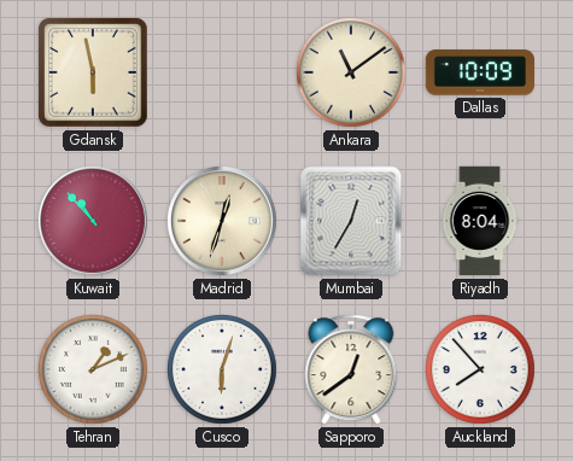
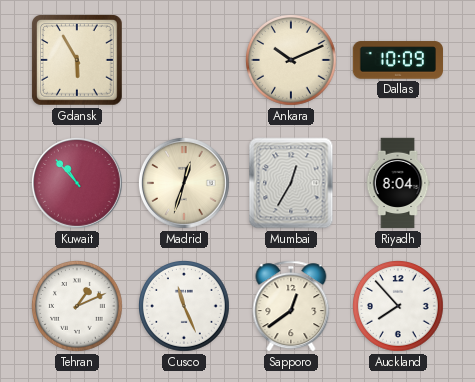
Gdansk: 5:58 -> 5:55
Ankara: 11:09 -> 10:11
Cusco: 6:03 -> 11:26
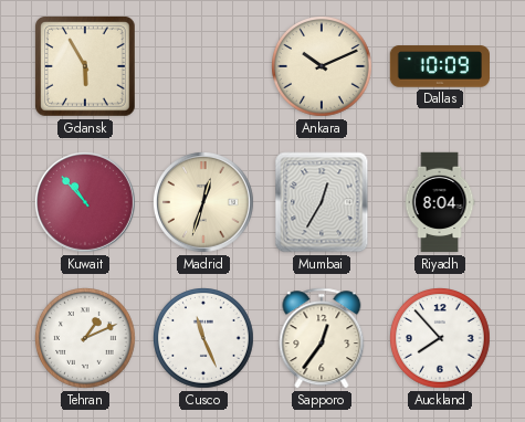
Sapporo: 12:39 -> 12:36
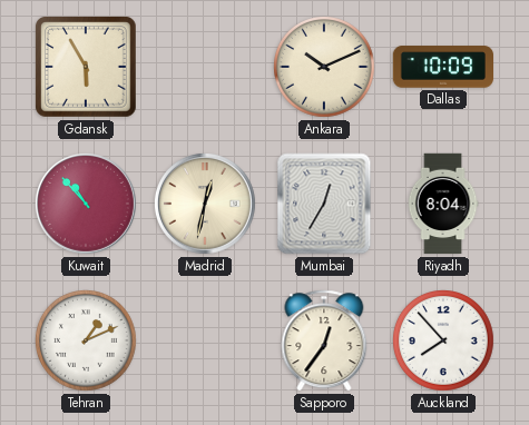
Madrid: 12:33 -> 12:32
Cusco: 11:26 -> none
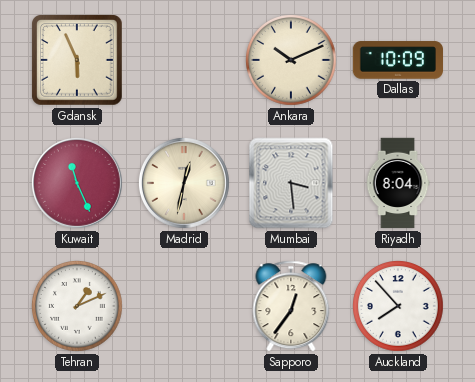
Gdansk: 5:55 -> 5:56
Kuwait: 10:53 -> 11:26
Mumbai: 12:35 -> 3:29
